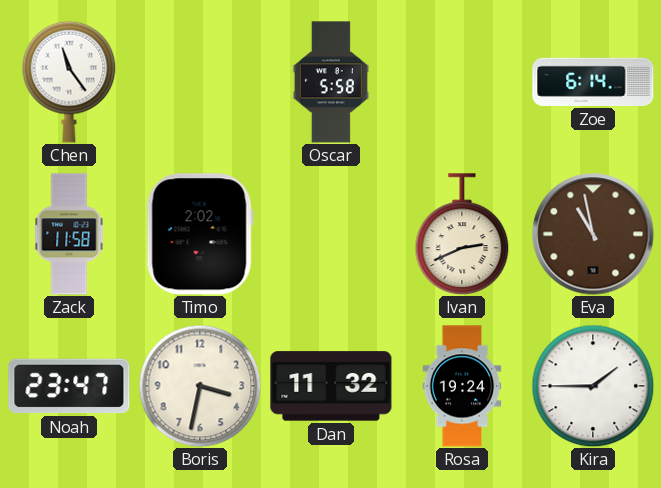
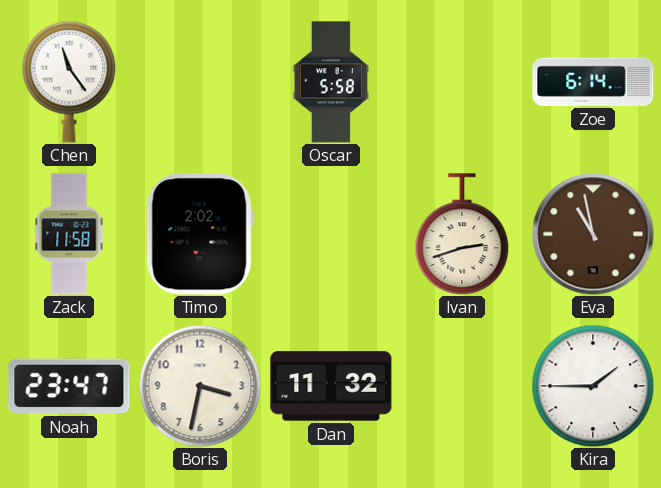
Ivan: 2:41 -> 2:42
Rosa: 19:24 -> none
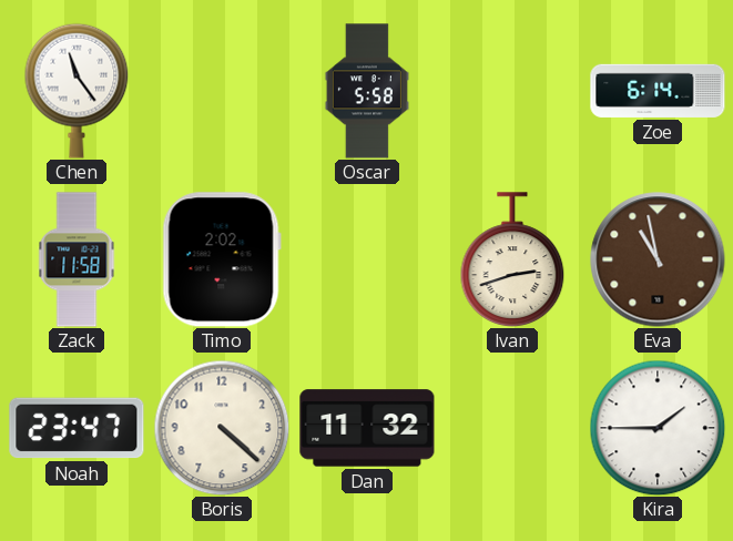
Boris: 3:32 -> 4:22
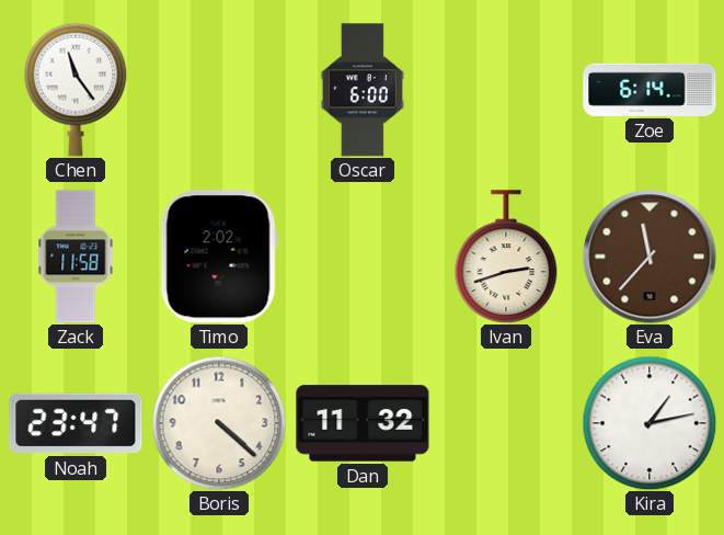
Oscar: 5:58 -> 6:00
Eva: 10:58 -> 11:37
Kira: 1:45 -> 1:13
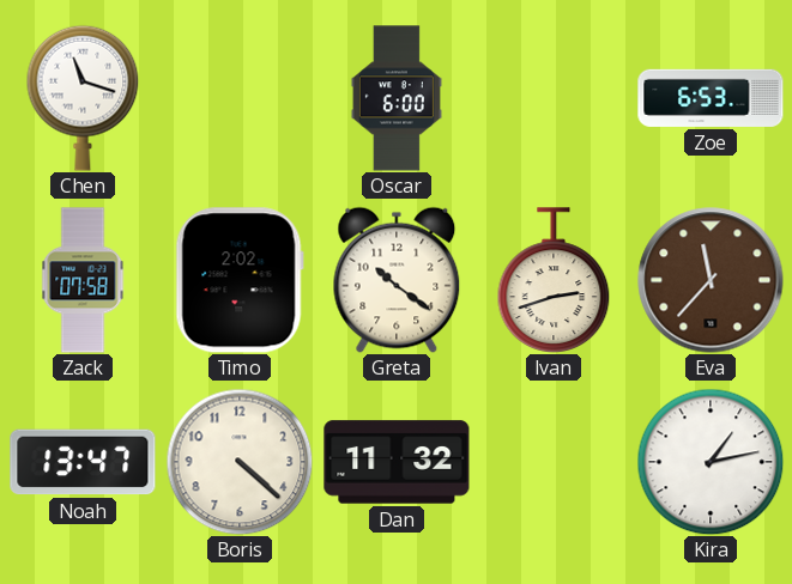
Chen: 11:24 -> 11:18
Zoe: 6:14 -> 6:53
Zack: 11:58 -> 07:58
Greta: none -> 10:21
Noah: 23:47 -> 13:47
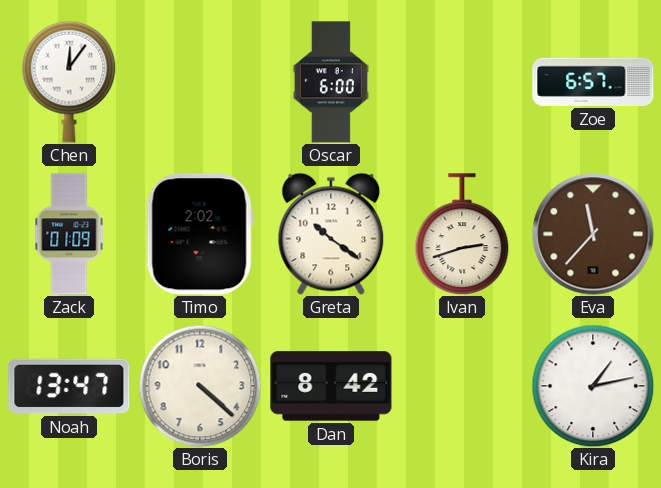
Chen: 11:18 -> 12:06
Zoe: 6:53 -> 6:57
Zack: 07:58 -> 01:09
Dan: 11:32 -> 8:42
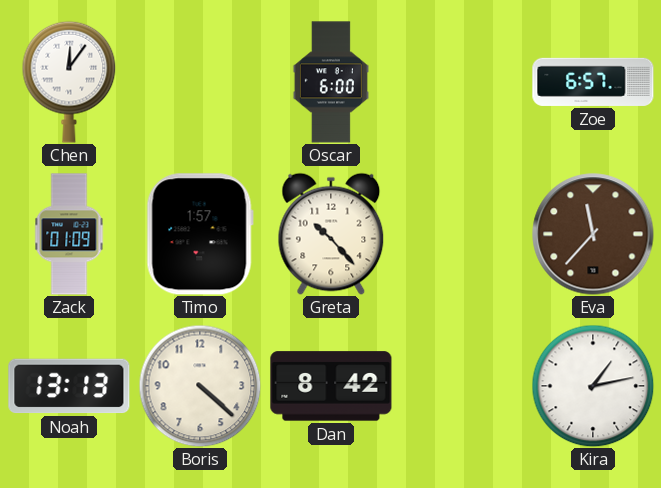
Timo: 2:02 -> 1:57
Greta: 10:21 -> 10:23
Ivan: 2:42 -> none
Noah: 13:47 -> 13:13
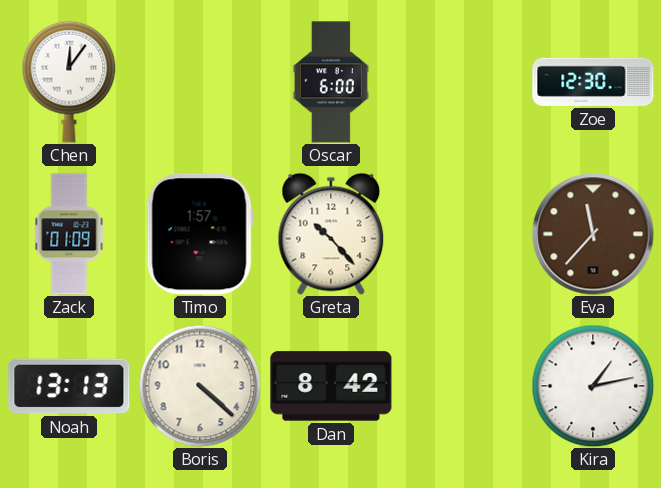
Zoe: 6:57 -> 12:30
